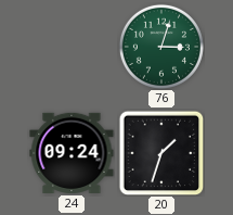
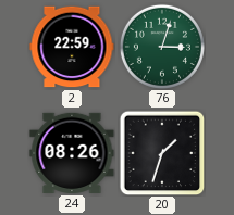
2: none -> 22:59
24: 09:24 -> 08:26
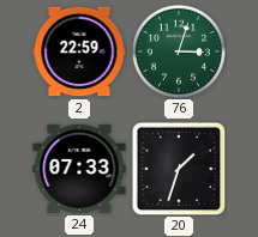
24: 08:26 -> 07:33
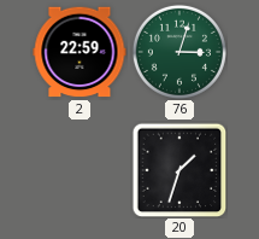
24: 07:33 -> none
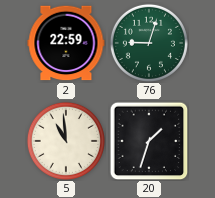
76: 3:03 -> 9:03
5: none -> 10:59
